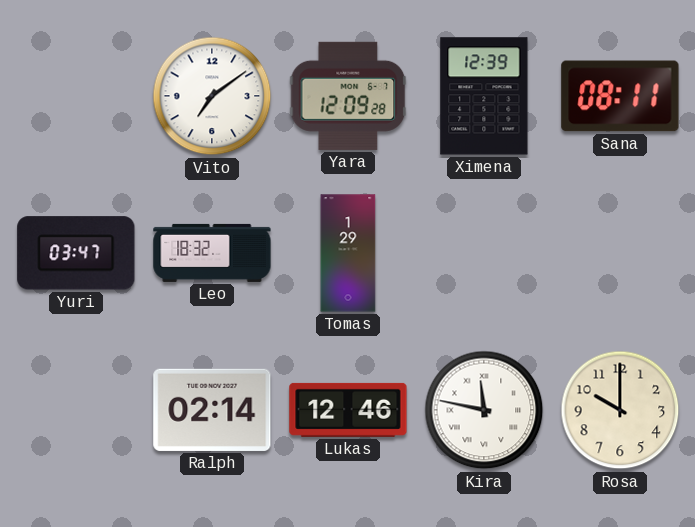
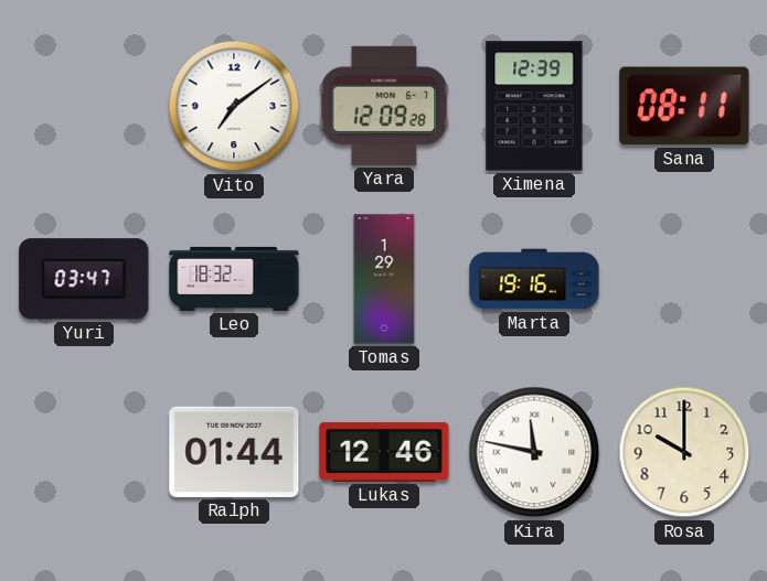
Marta: none -> 19:16
Ralph: 02:14 -> 01:44
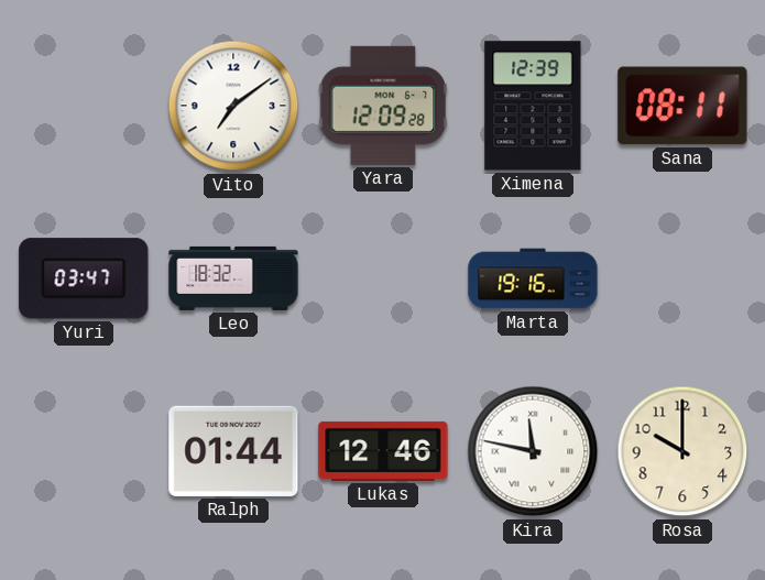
Tomas: 1:29 -> none
